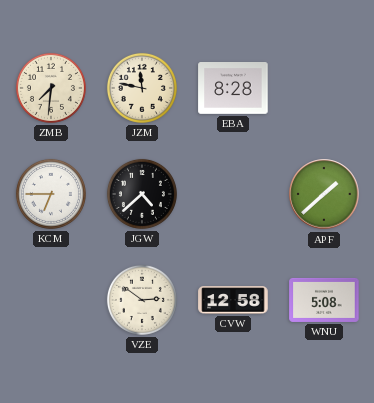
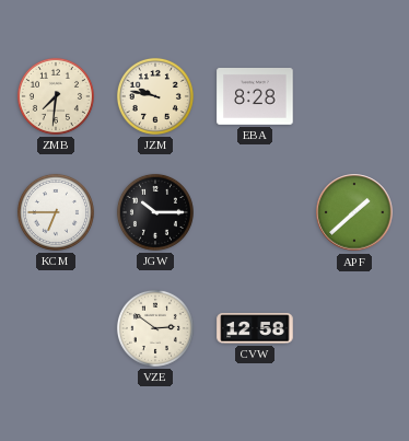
JZM: 11:47 -> 9:47
JGW: 4:38 -> 10:15
WNU: 5:08 -> none
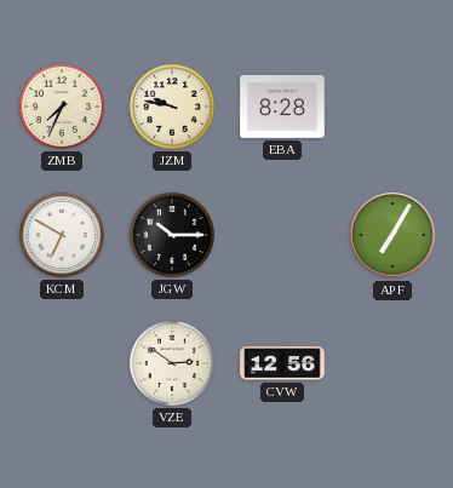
ZMB: 7:31 -> 7:34
KCM: 6:45 -> 6:50
APF: 1:38 -> 7:05
CVW: 12:58 -> 12:56
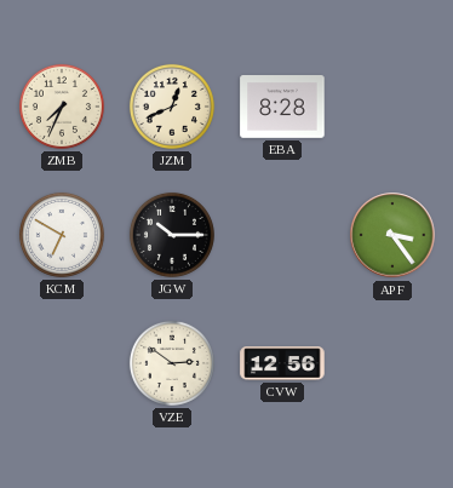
JZM: 9:47 -> 12:41
APF: 7:05 -> 3:24
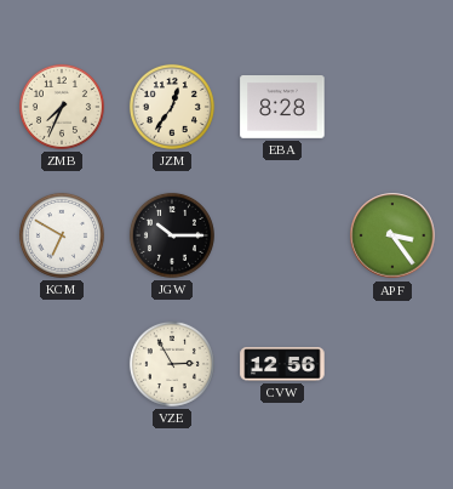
JZM: 12:41 -> 12:36
VZE: 2:51 -> 2:55
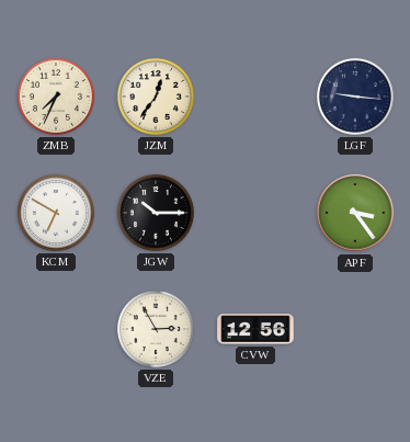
EBA: 8:28 -> none
LGF: none -> 9:16
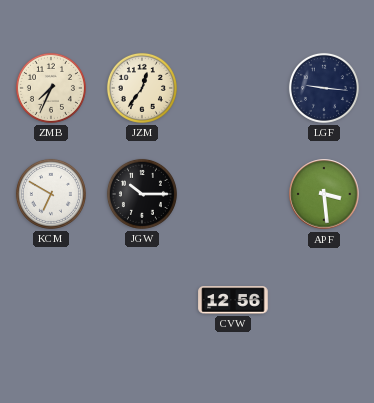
APF: 3:24 -> 3:29
VZE: 2:55 -> none
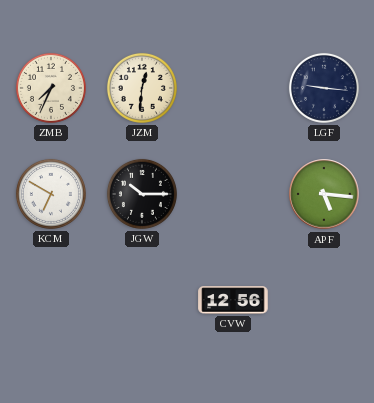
JZM: 12:36 -> 12:31
APF: 3:29 -> 5:16
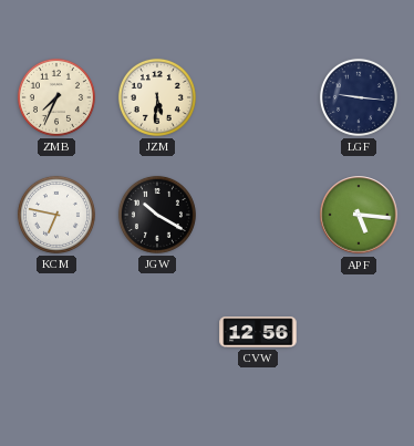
JZM: 12:31 -> 5:31
KCM: 6:50 -> 6:47
JGW: 10:15 -> 10:20
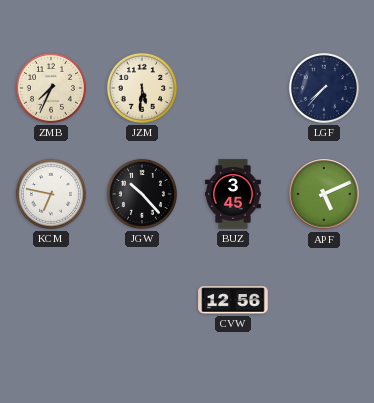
LGF: 9:16 -> 7:37
JGW: 10:20 -> 10:23
BUZ: none -> 3:45
APF: 5:16 -> 5:11
